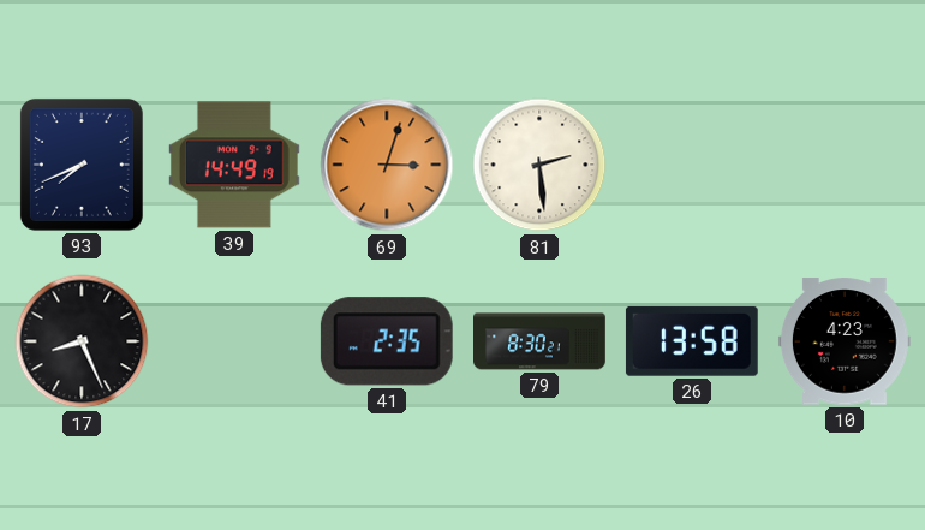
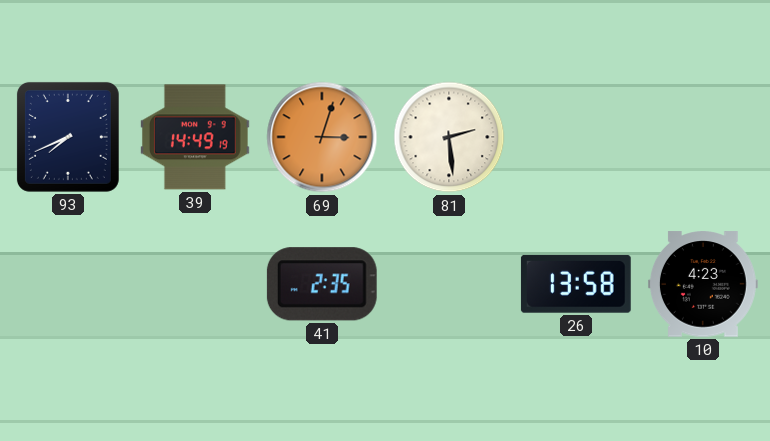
17: 8:26 -> none
79: 8:30 -> none
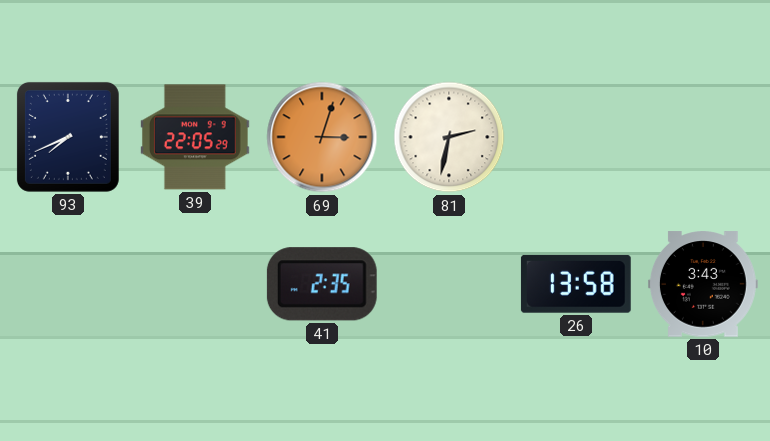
39: 14:49 -> 22:05
81: 2:29 -> 2:32
10: 4:23 -> 3:43
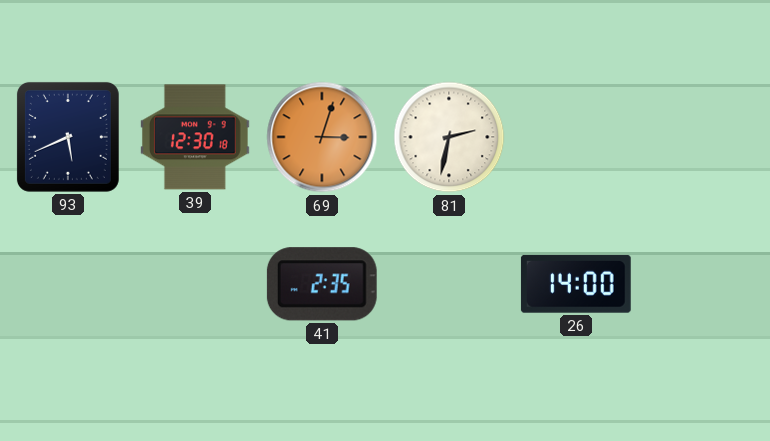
93: 7:41 -> 5:41
39: 22:05 -> 12:30
26: 13:58 -> 14:00
10: 3:43 -> none
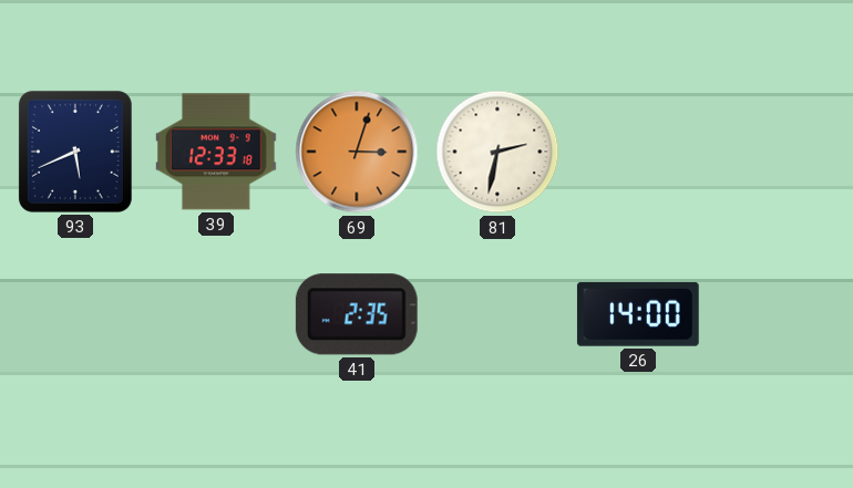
39: 12:30 -> 12:33
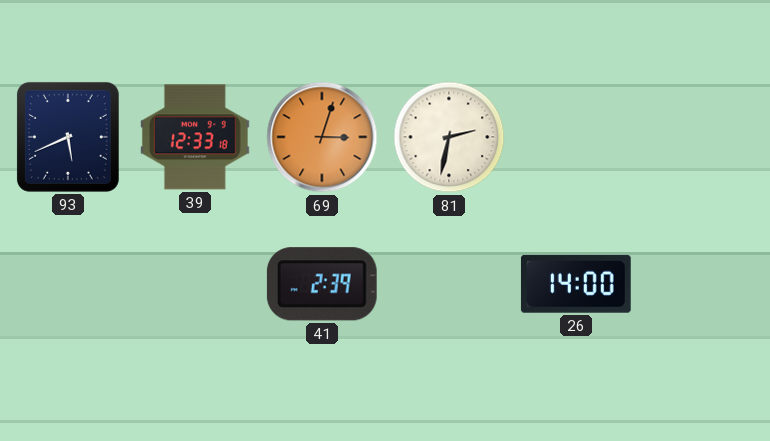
41: 2:35 -> 2:39
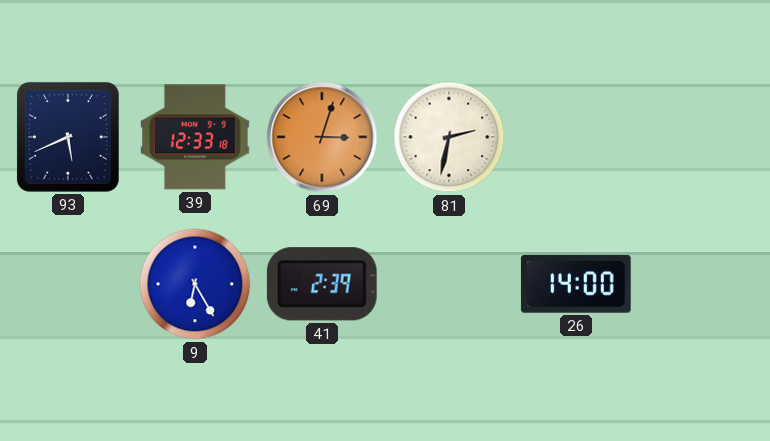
9: none -> 6:25
